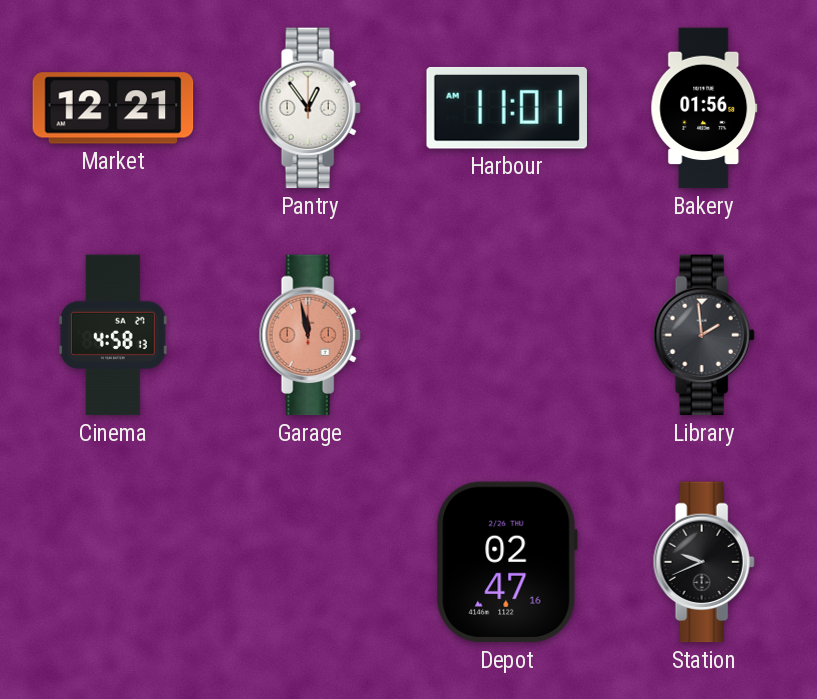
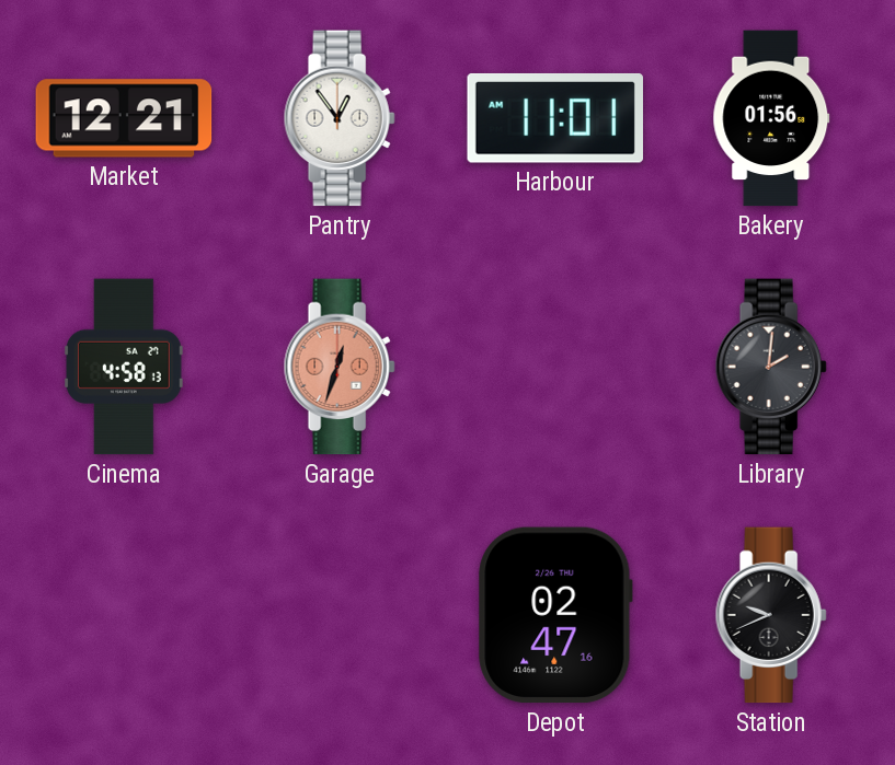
Garage: 11:58 -> 12:33
Library: 1:59 -> 2:01
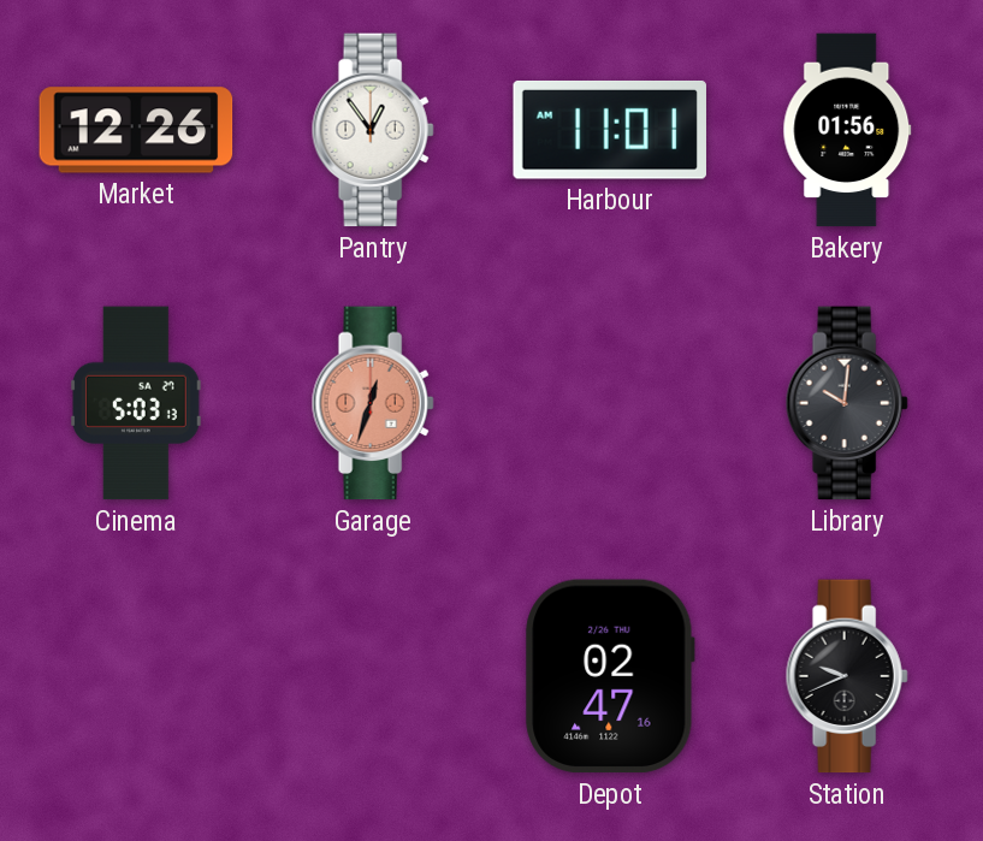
Market: 12:21 -> 12:26
Cinema: 4:58 -> 5:03
Library: 2:01 -> 10:01
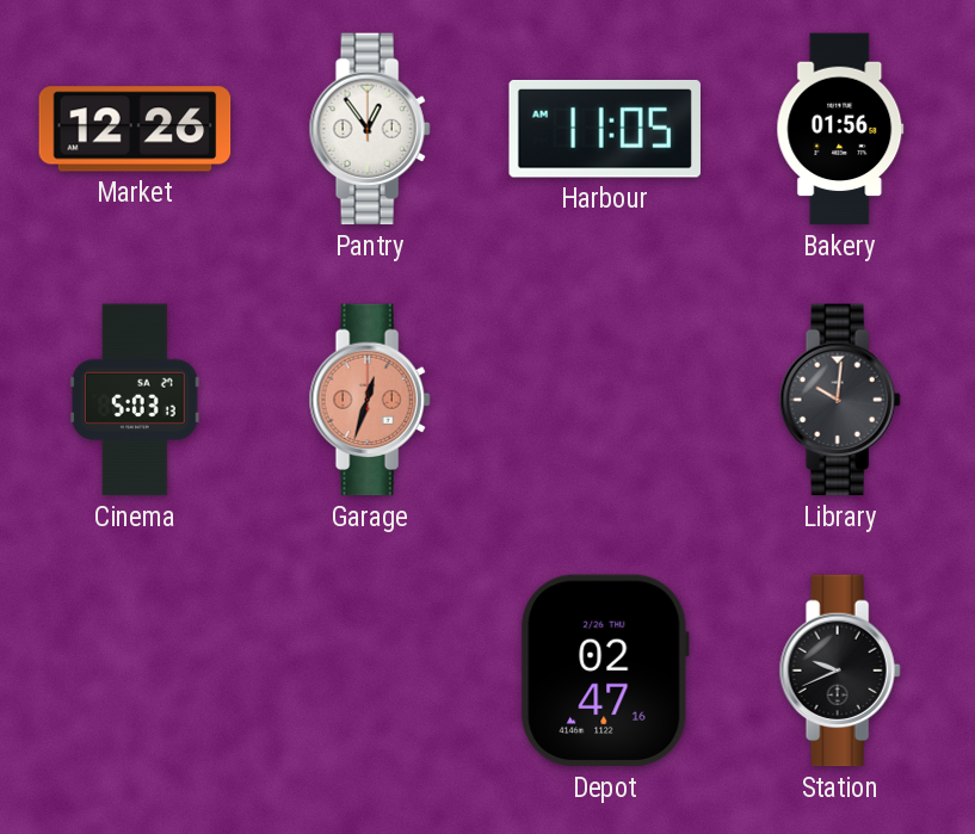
Harbour: 11:01 -> 11:05
